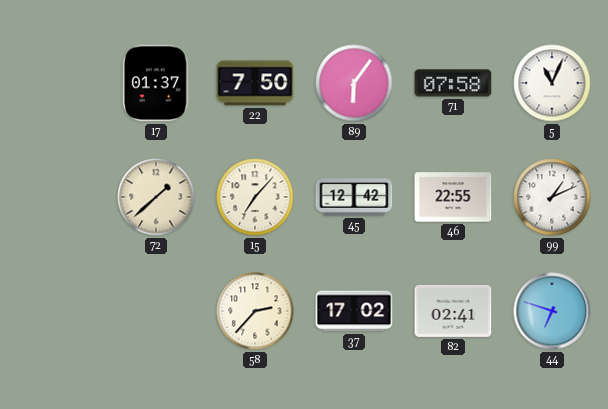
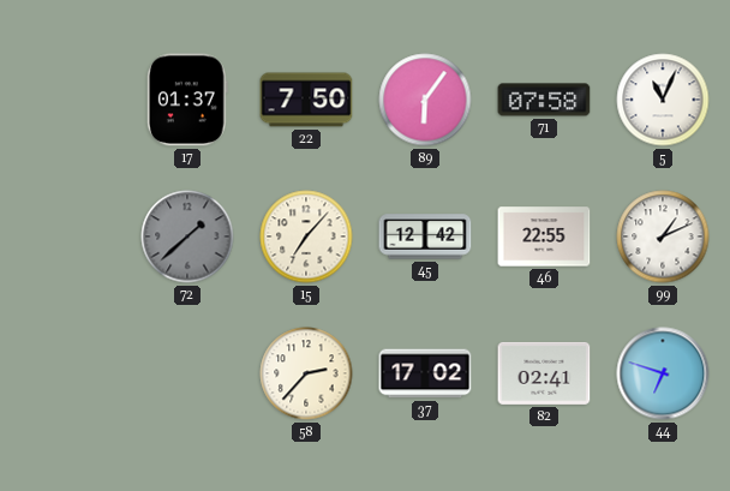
72 dial: cream -> grey
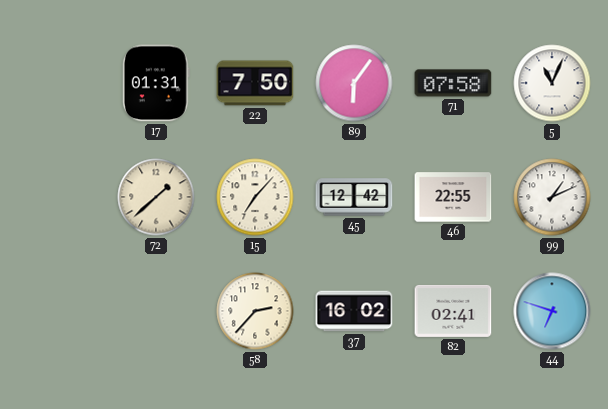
17: 01:37 -> 01:31
72 dial: grey -> cream
37: 17:02 -> 16:02
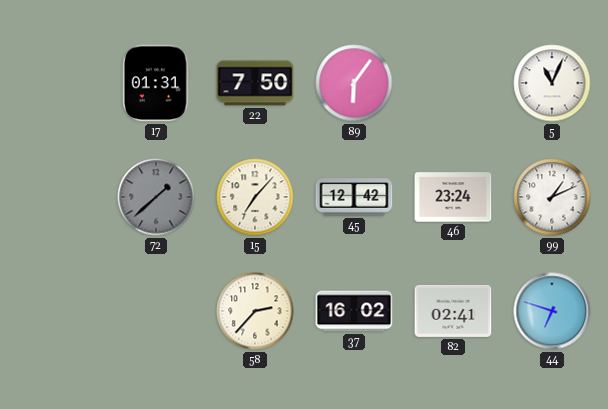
71: 07:58 -> none
72 dial: cream -> grey
46: 22:55 -> 23:24
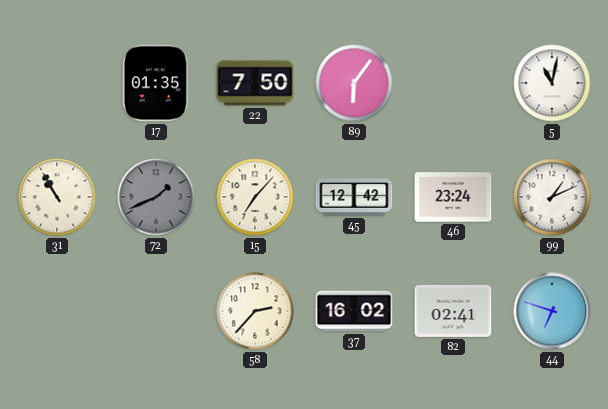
17: 01:31 -> 01:35
5: 11:04 -> 11:02
31: none -> 10:55
72: 1:38 -> 1:41
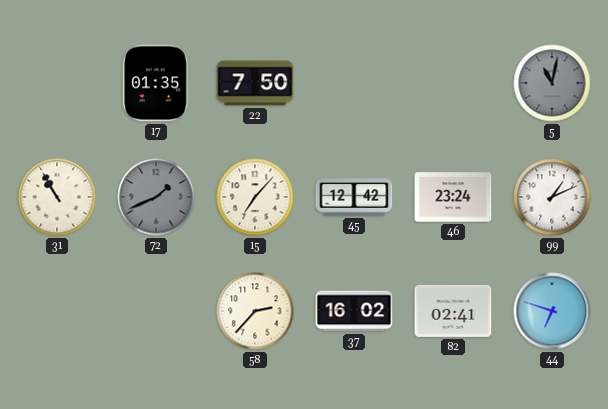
89: 6:06 -> none
5 dial: white -> grey
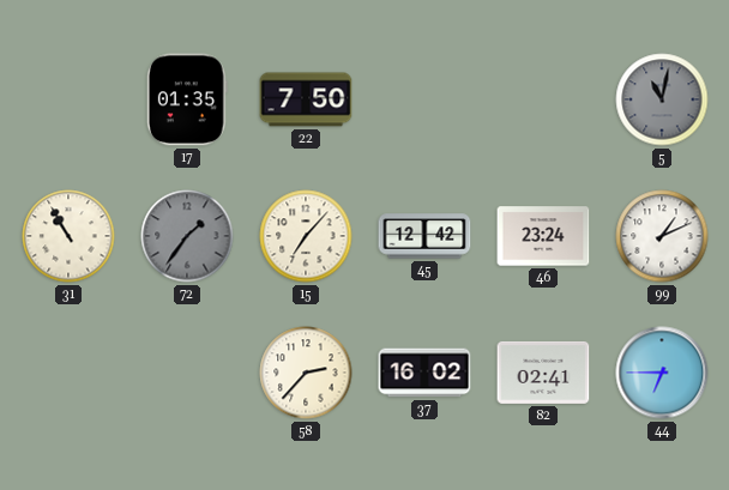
72: 1:41 -> 1:36
44: 6:48 -> 6:45
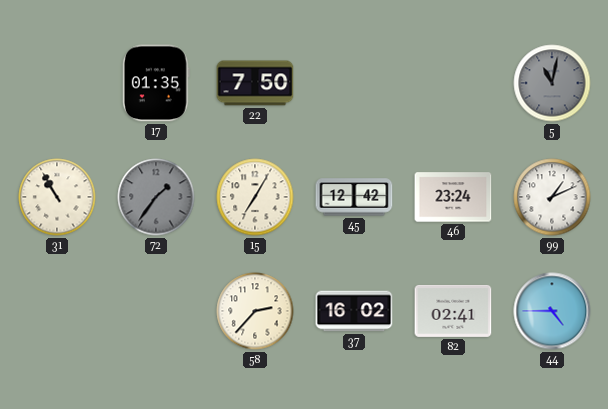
15: 7:07 -> 7:05
44: 6:45 -> 4:45
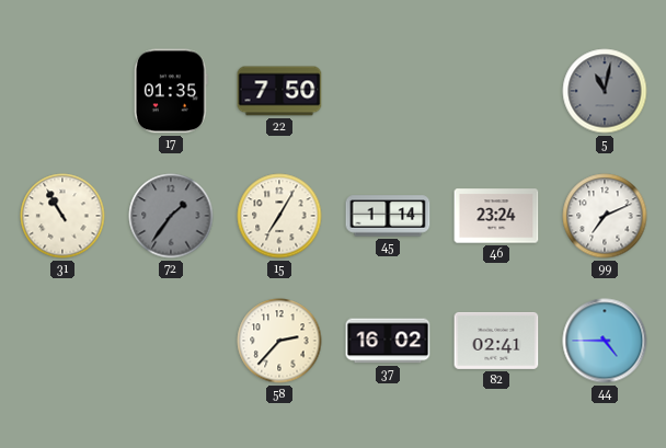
45: 12:42 -> 1:14
99: 1:11 -> 7:11
